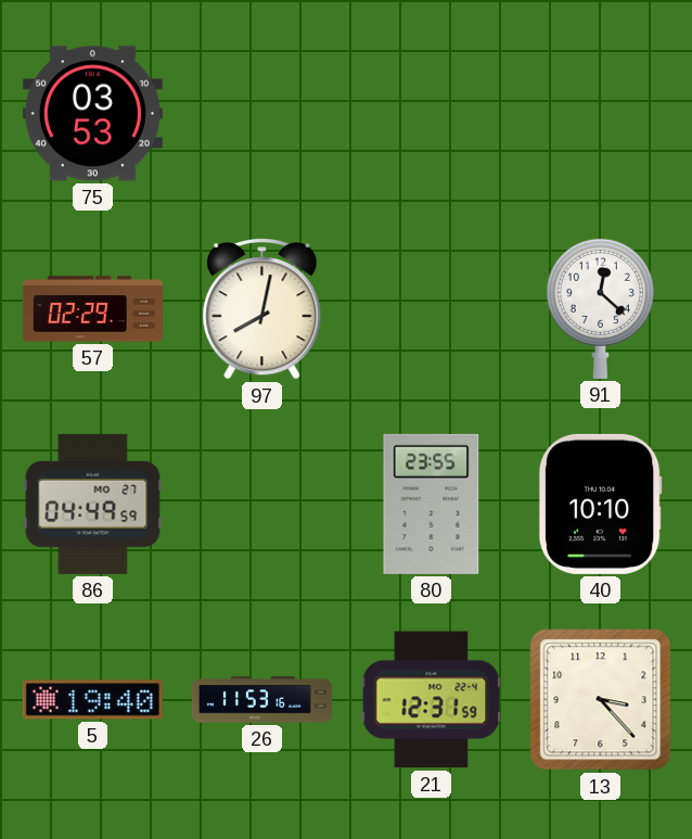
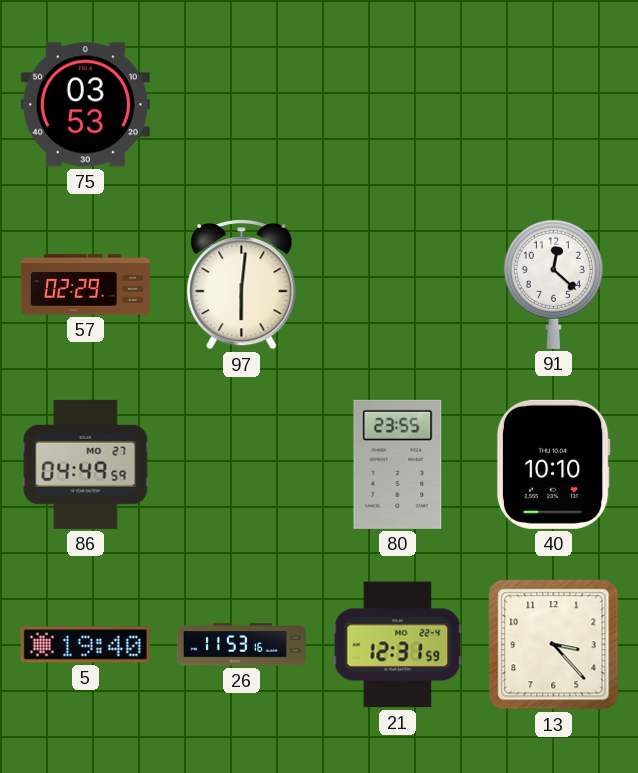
97: 8:02 -> 6:01
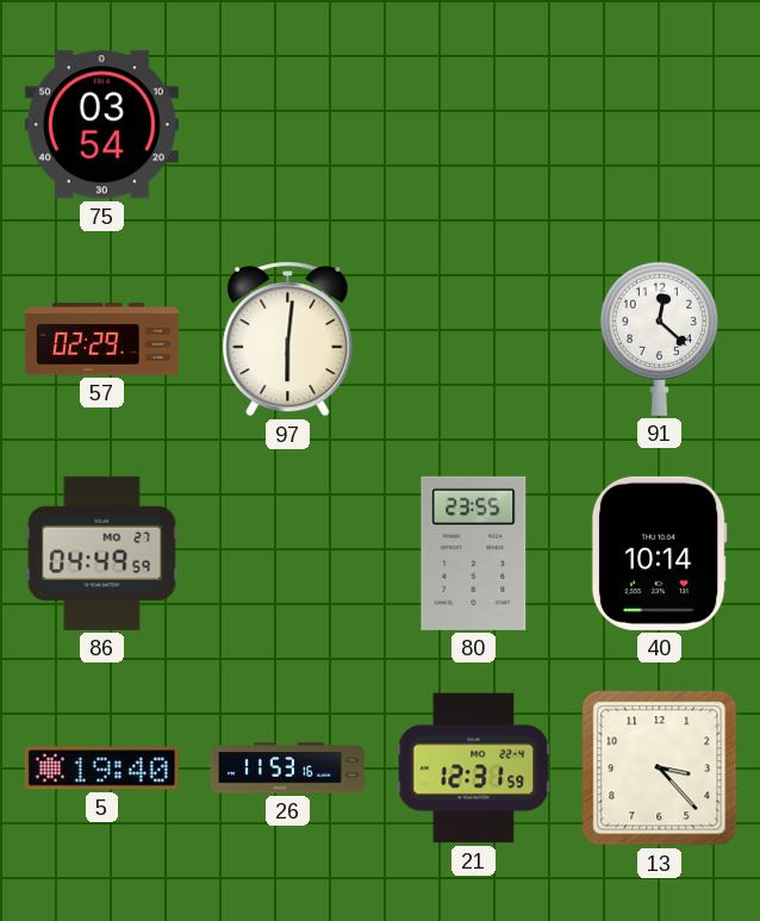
75: 03:53 -> 03:54
40: 10:10 -> 10:14
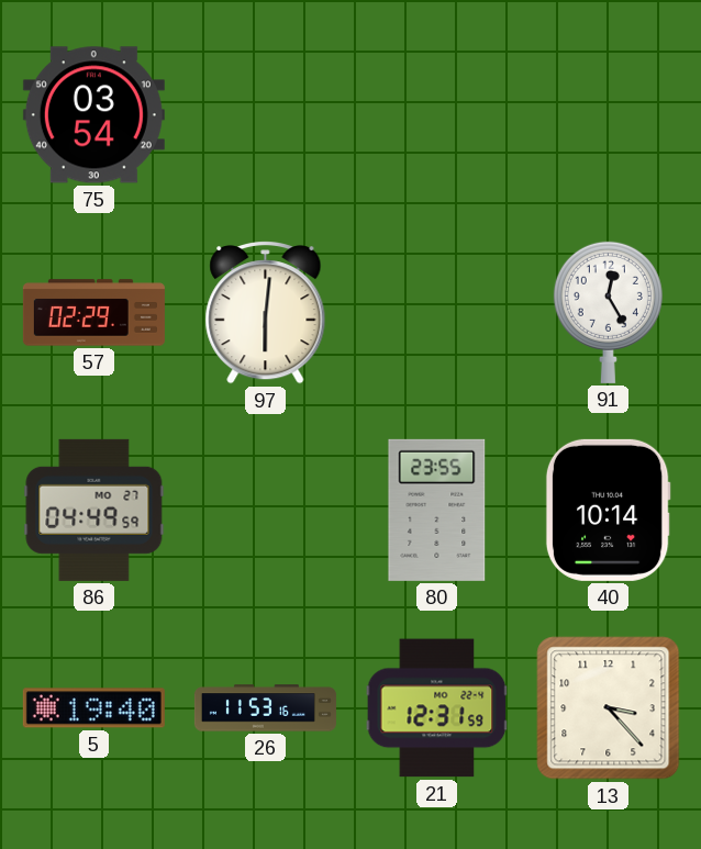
91: 12:22 -> 12:25
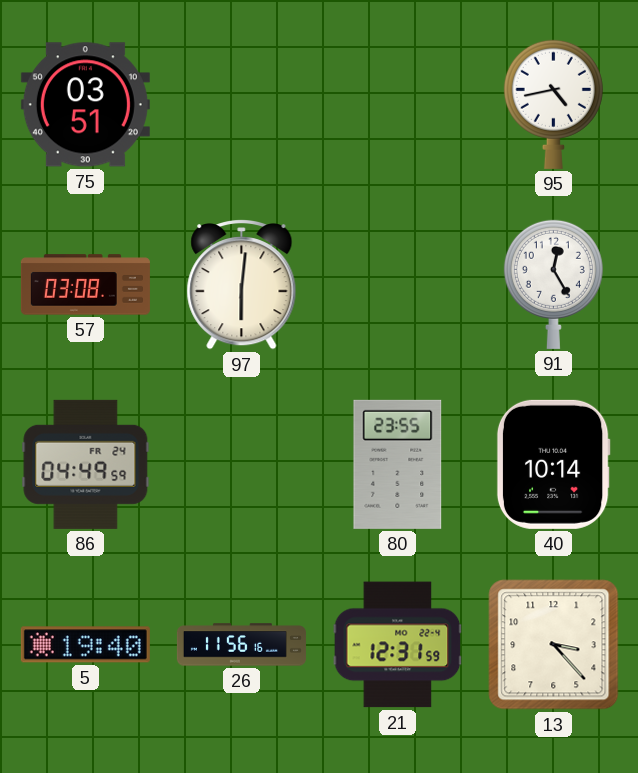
75: 03:54 -> 03:51
95: none -> 4:43
57: 02:29 -> 03:08
86 date: MO 27 -> FR 24
26: 11:53 -> 11:56
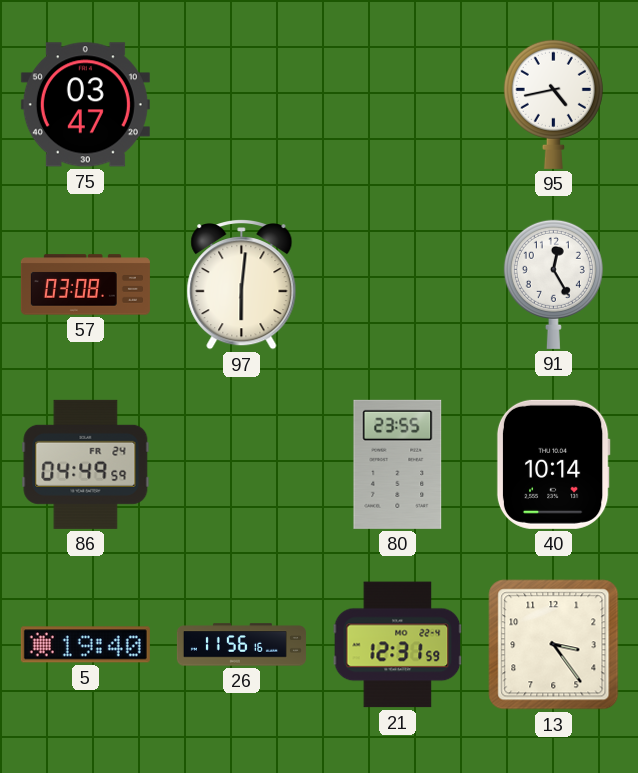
75: 03:51 -> 03:47
13: 3:23 -> 3:24
